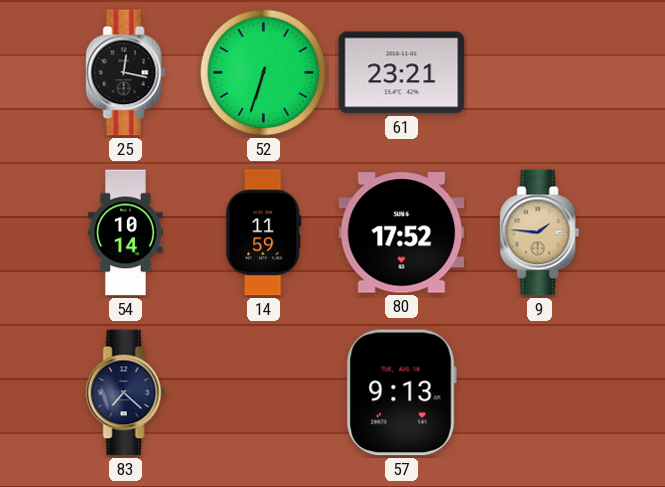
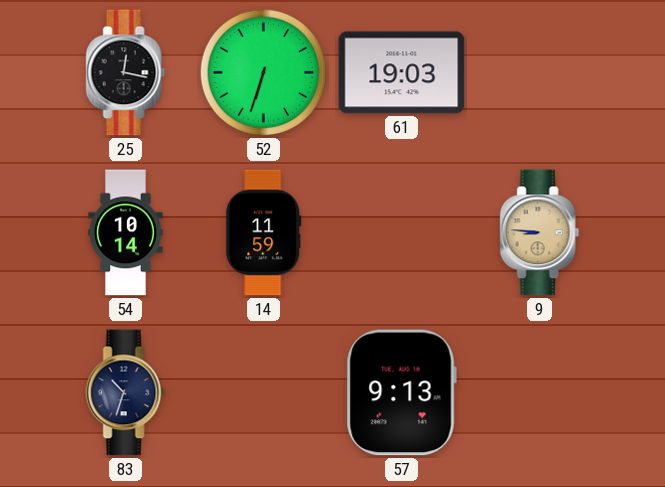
61: 23:21 -> 19:03
80: 17:52 -> none
9: 1:46 -> 8:46
83: 7:22 -> 10:33
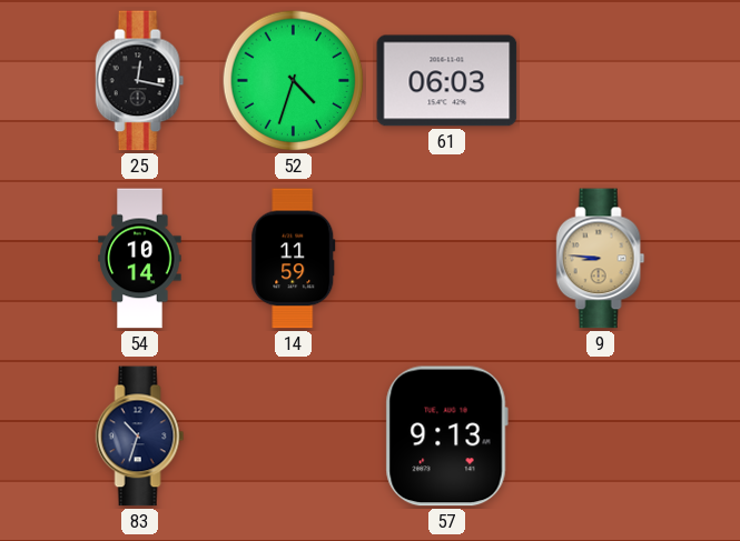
52: 6:33 -> 4:33
61: 19:03 -> 06:03
